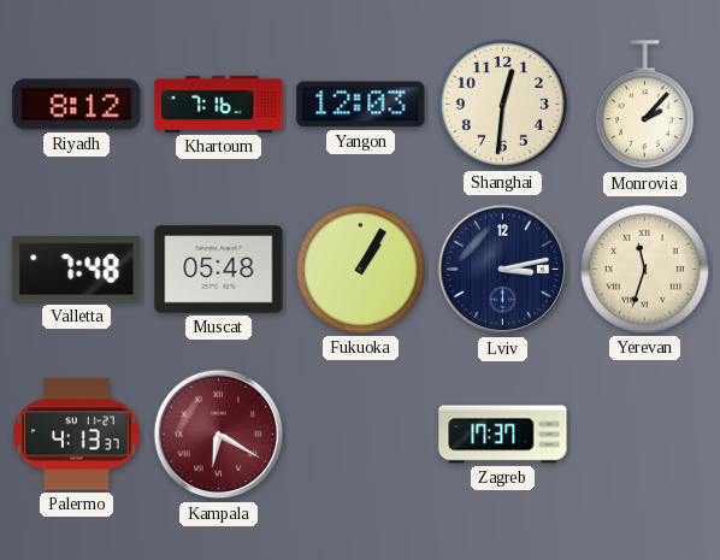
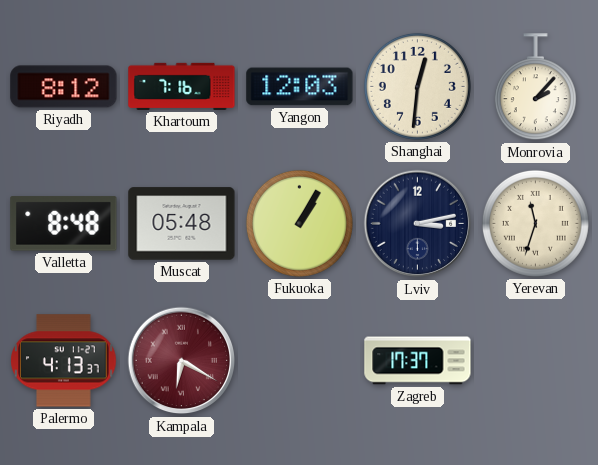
Valletta: 7:48 -> 8:48
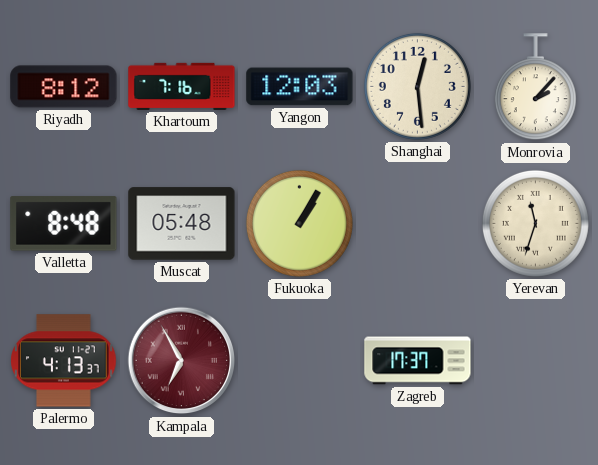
Shanghai: 12:31 -> 12:29
Lviv: 3:13 -> none
Kampala: 6:20 -> 6:55
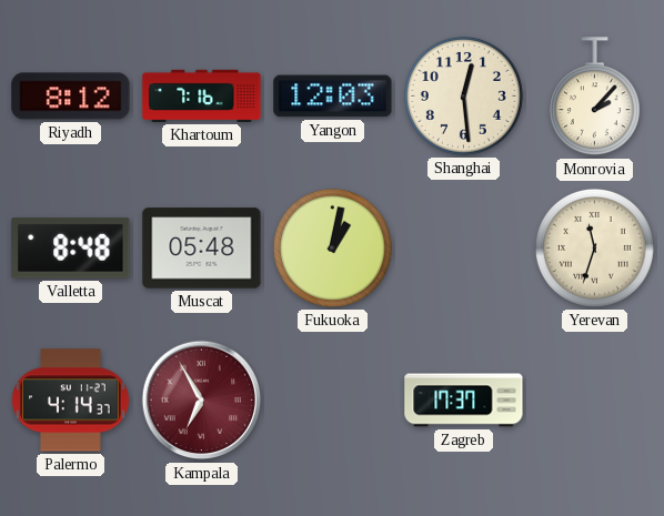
Fukuoka: 1:05 -> 1:02
Palermo: 4:13 -> 4:14
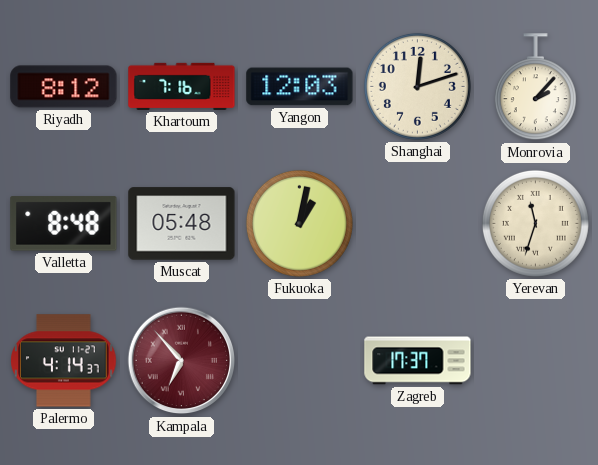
Shanghai: 12:29 -> 12:12
Kampala: 6:55 -> 6:53
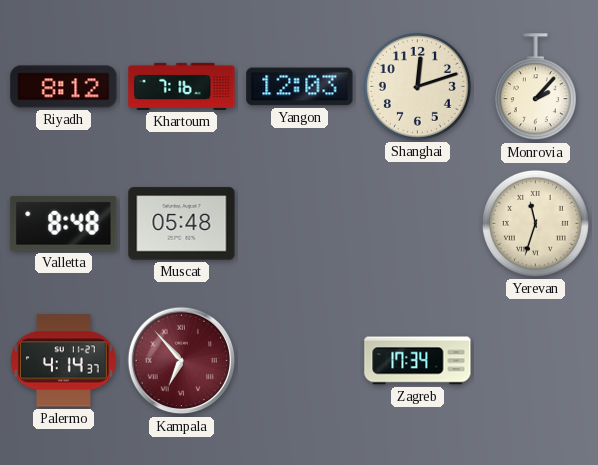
Fukuoka: 1:02 -> none
Zagreb: 17:37 -> 17:34
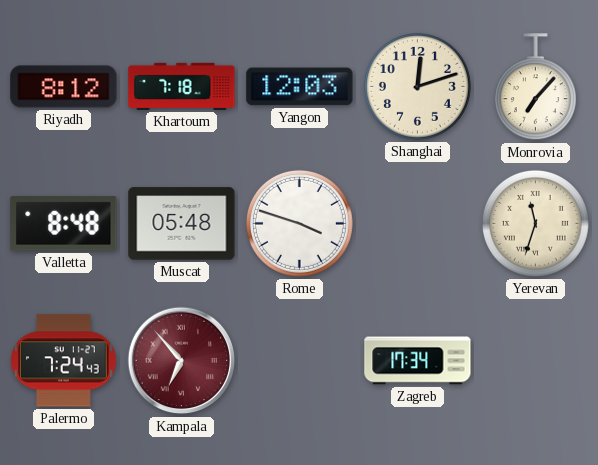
Khartoum: 7:16 -> 7:18
Monrovia: 2:07 -> 7:07
Rome: none -> 3:48
Palermo: 4:14 -> 7:24
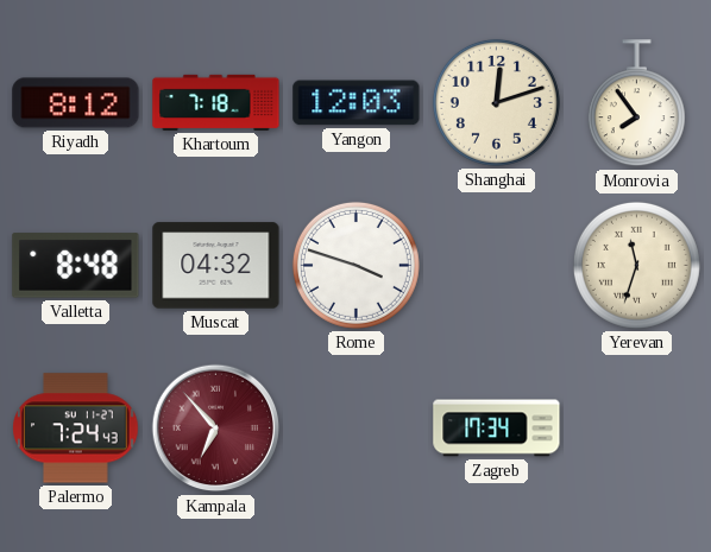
Monrovia: 7:07 -> 7:54
Muscat: 05:48 -> 04:32
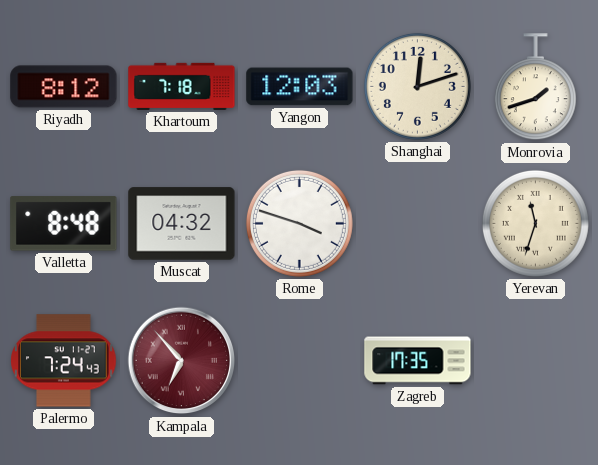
Monrovia: 7:54 -> 1:42
Zagreb: 17:34 -> 17:35
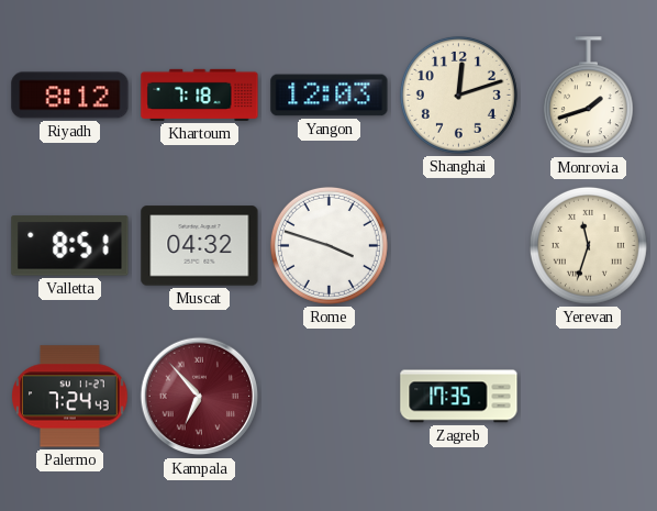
Valletta: 8:48 -> 8:51
